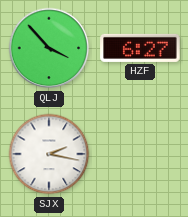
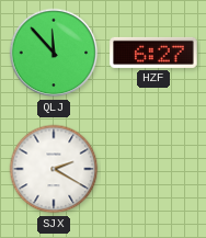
QLJ: 3:53 -> 11:53
SJX: 2:17 -> 2:20
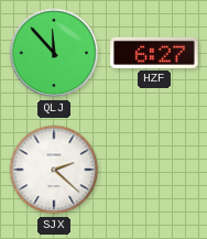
SJX: 2:20 -> 2:22
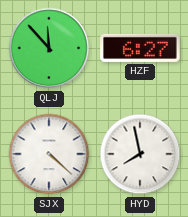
SJX: 2:22 -> 4:22
HYD: none -> 7:58
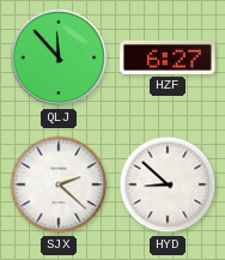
SJX: 4:22 -> 2:22
HYD: 7:58 -> 8:52
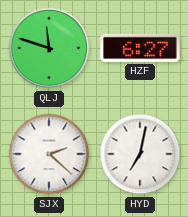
QLJ: 11:53 -> 11:48
HYD: 8:52 -> 7:02
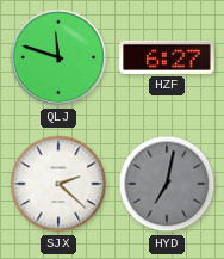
HYD dial: white -> grey
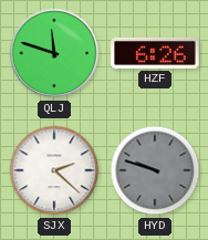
HZF: 6:27 -> 6:26
HYD: 7:02 -> 9:48
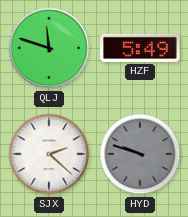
HZF: 6:26 -> 5:49
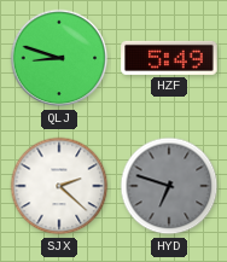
QLJ: 11:48 -> 8:48
HYD: 9:48 -> 6:48
